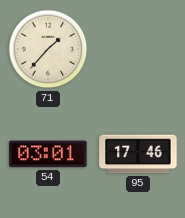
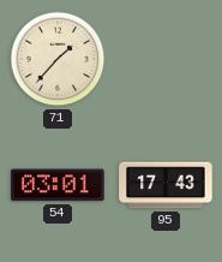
95: 17:46 -> 17:43
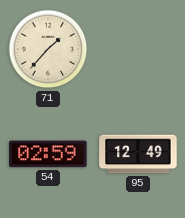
54: 03:01 -> 02:59
95: 17:43 -> 12:49
